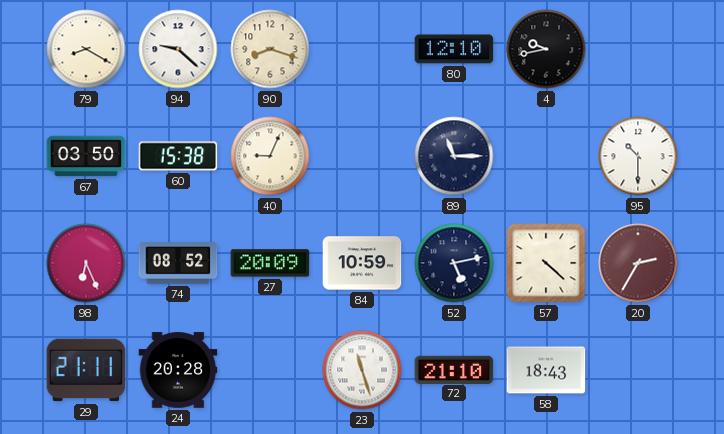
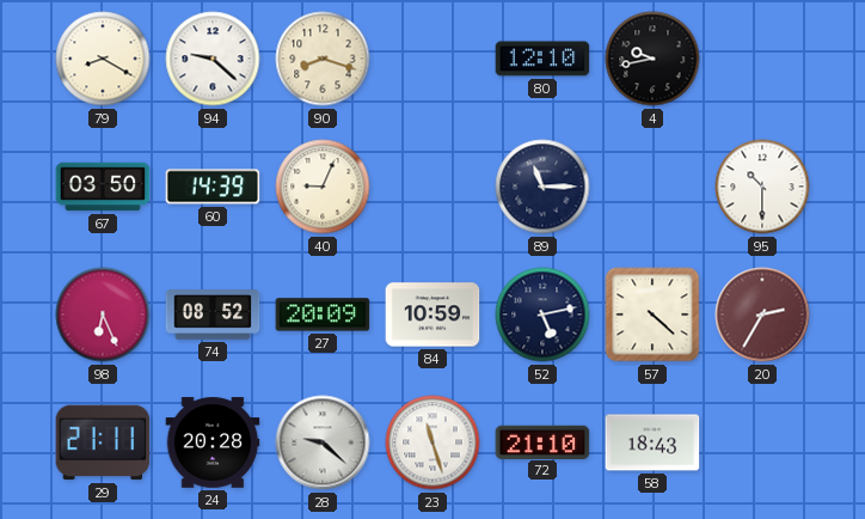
60: 15:38 -> 14:39
28: none -> 9:22
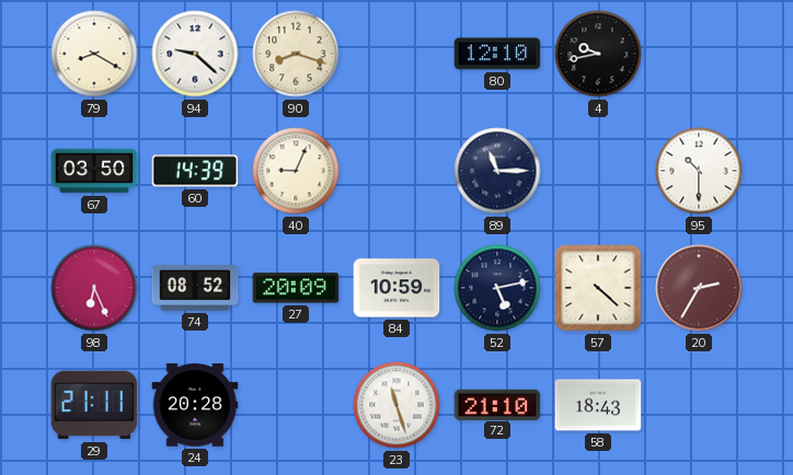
28: 9:22 -> none
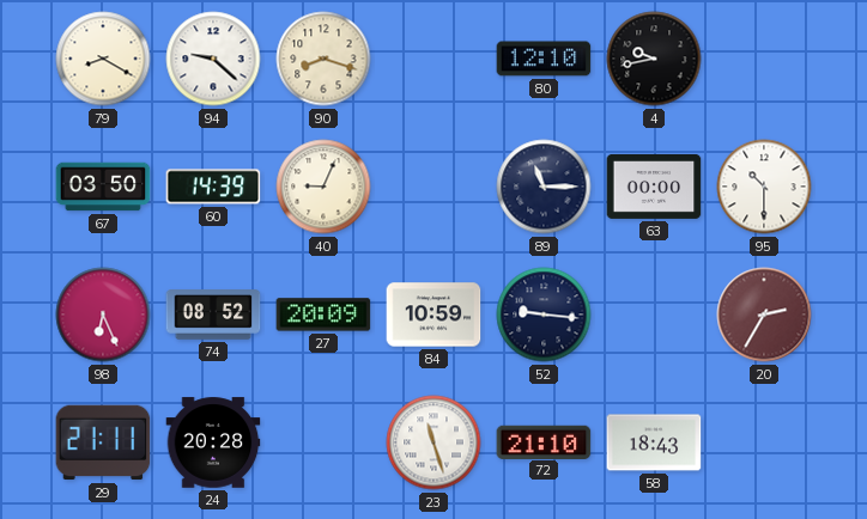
63: none -> 00:00
52: 5:13 -> 9:16
57: 4:22 -> none
